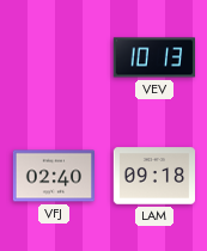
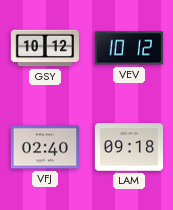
GSY: none -> 10:12
VEV: 10:13 -> 10:12
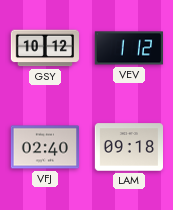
VEV: 10:12 -> 1:12
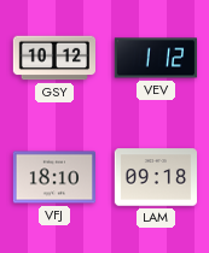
VFJ: 02:40 -> 18:10
